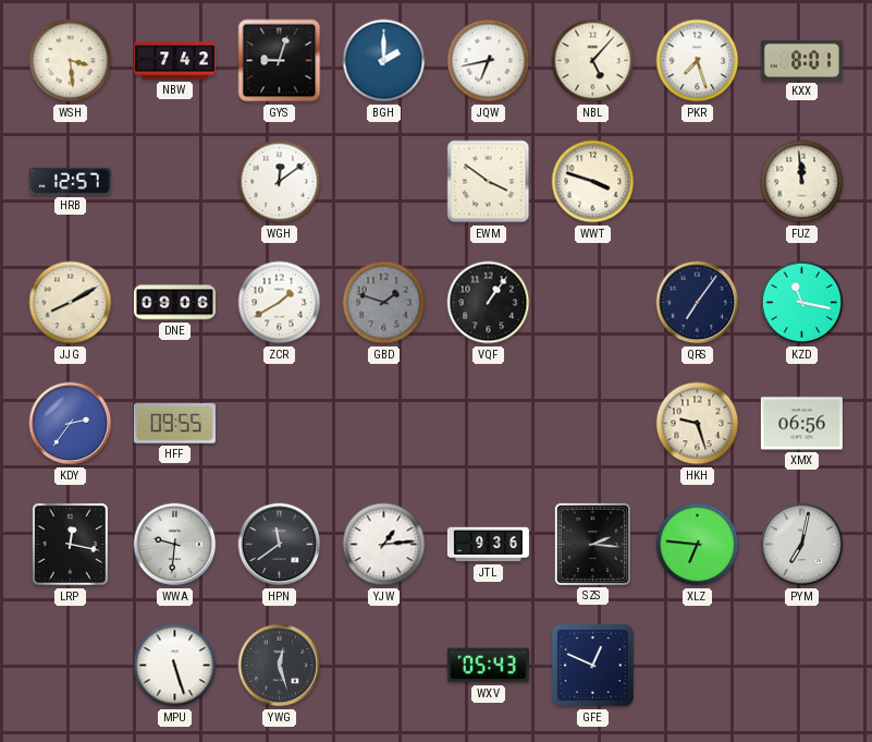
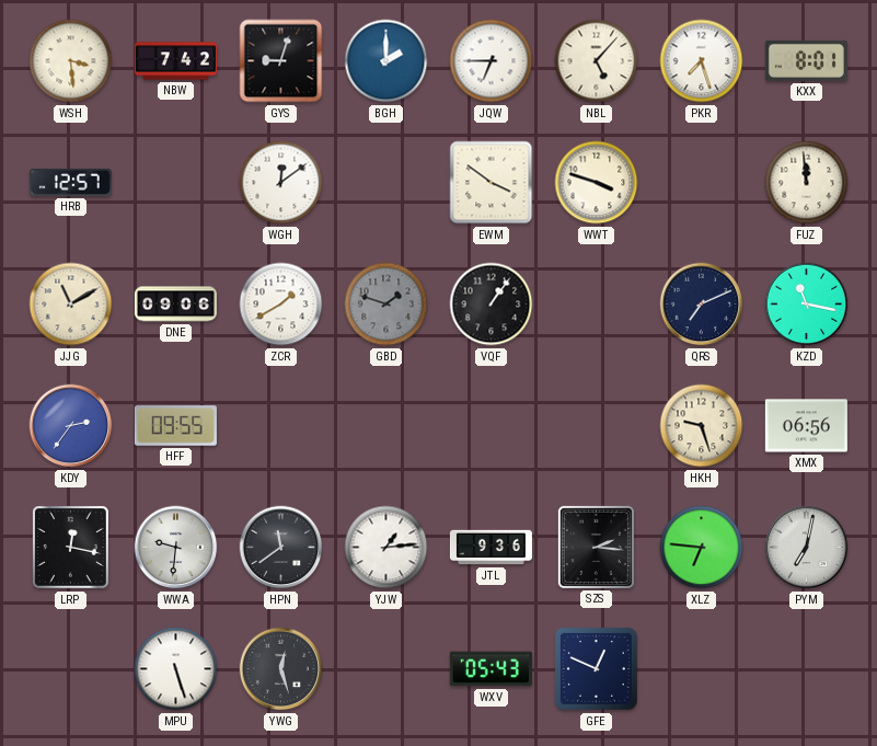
JQW: 6:43 -> 6:45
JJG: 8:10 -> 11:10
QRS: 7:06 -> 7:11
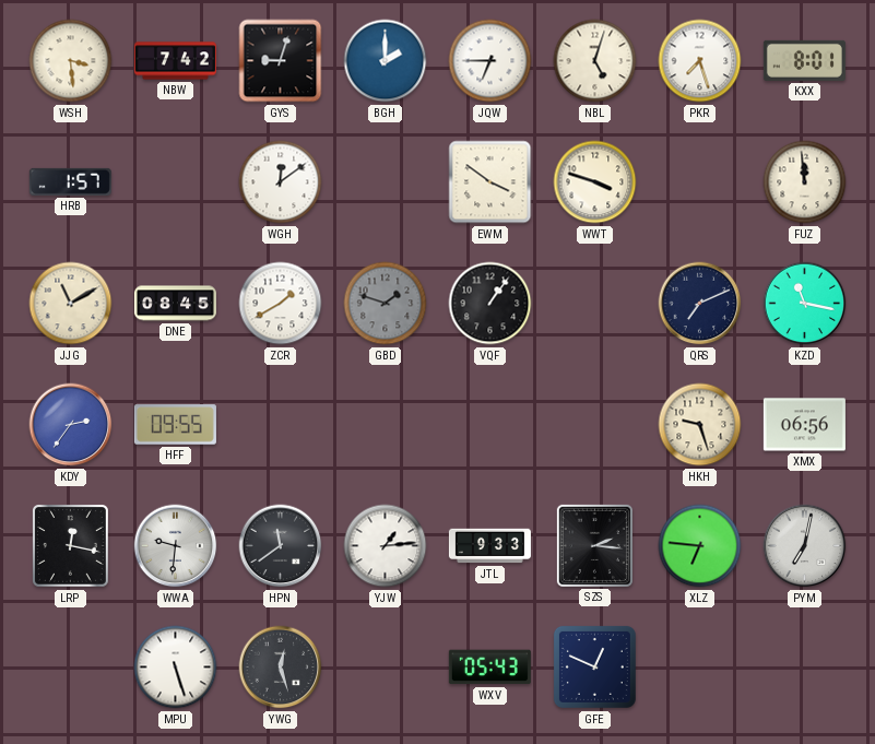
NBL: 5:07 -> 5:03
HRB: 12:57 -> 1:57
DNE: 09:06 -> 08:45
JTL: 9:36 -> 9:33
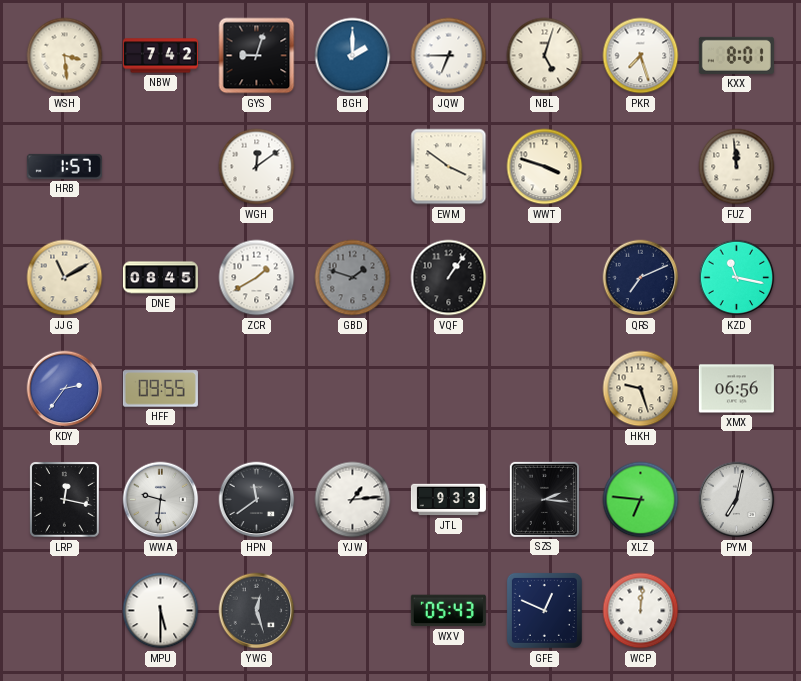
MPU: 5:27 -> 5:30
WCP: none -> 12:01
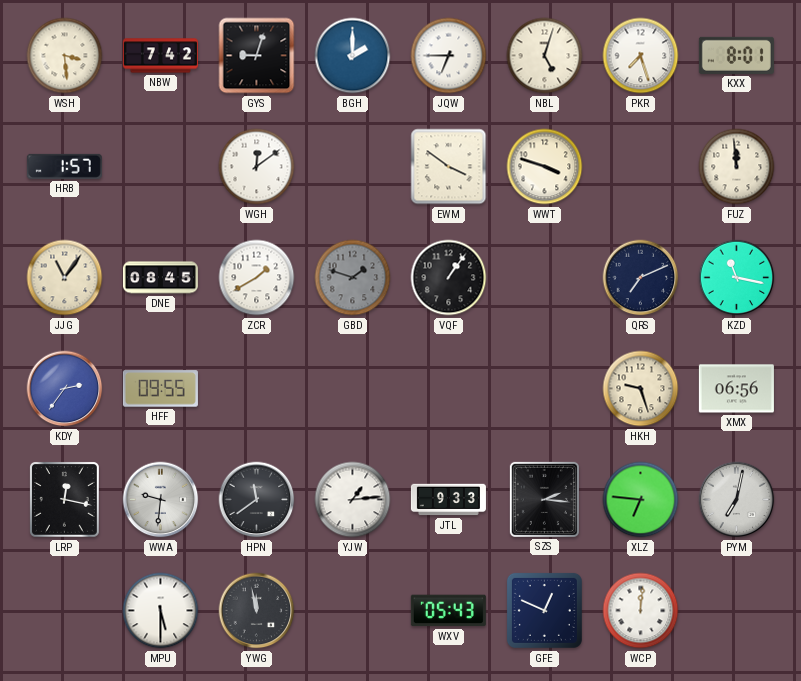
JJG: 11:10 -> 11:06
YWG: 12:27 -> 11:58
